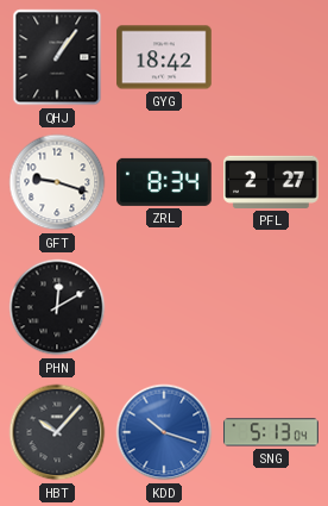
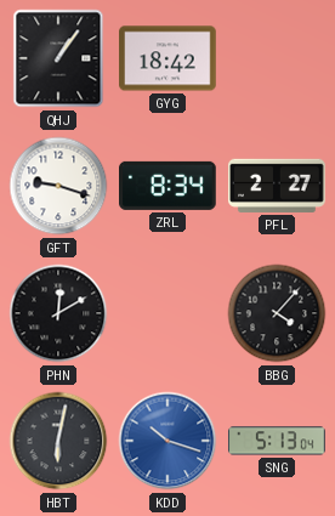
BBG: none -> 4:07
HBT: 10:07 -> 6:02
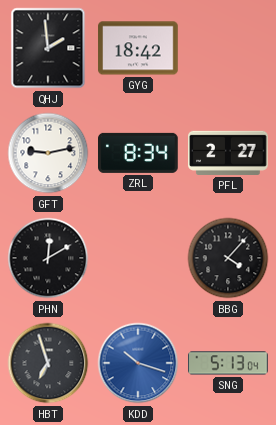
QHJ: 1:06 -> 1:59
GFT: 9:18 -> 9:13
HBT: 6:02 -> 6:57
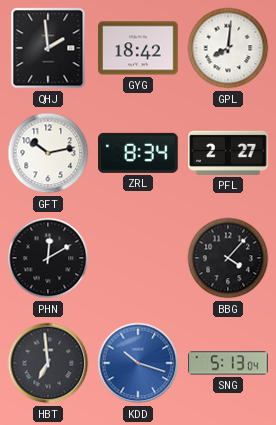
GPL: none -> 8:01
GFT: 9:13 -> 10:13
HBT: 6:57 -> 6:59
